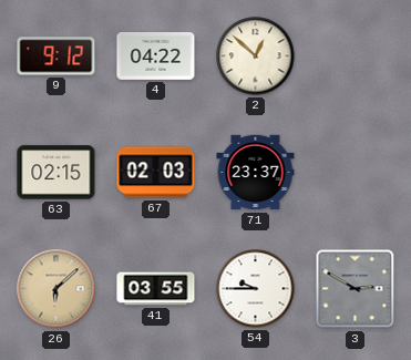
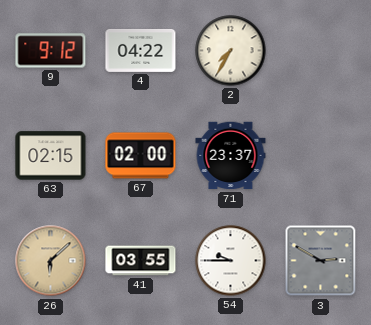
2: 12:52 -> 7:35
67: 02:03 -> 02:00
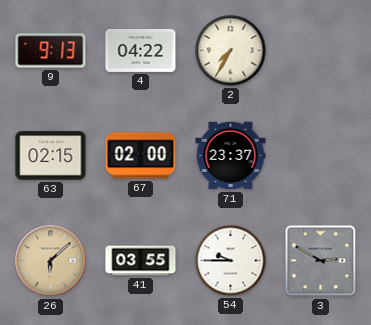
9: 9:12 -> 9:13
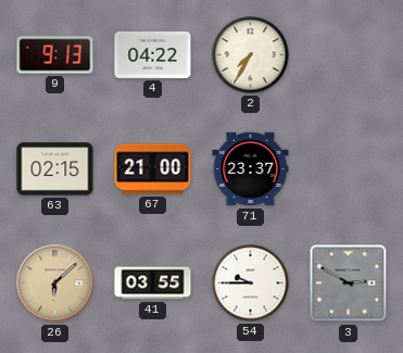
67: 02:00 -> 21:00
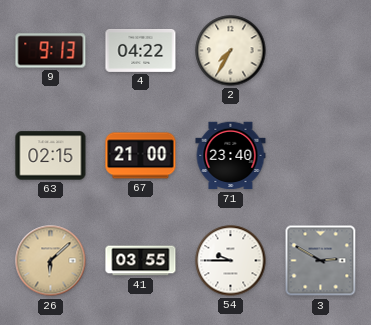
71: 23:37 -> 23:40
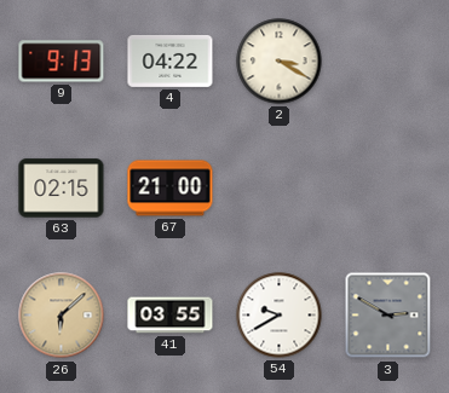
2: 7:35 -> 3:20
71: 23:40 -> none
54: 9:45 -> 9:40
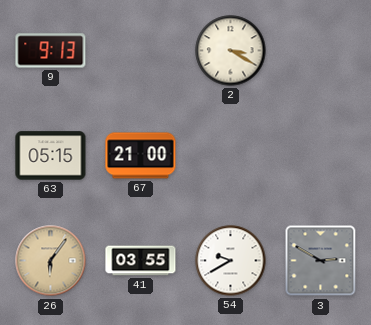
4: 04:22 -> none
63: 02:15 -> 05:15
26: 6:08 -> 6:06
